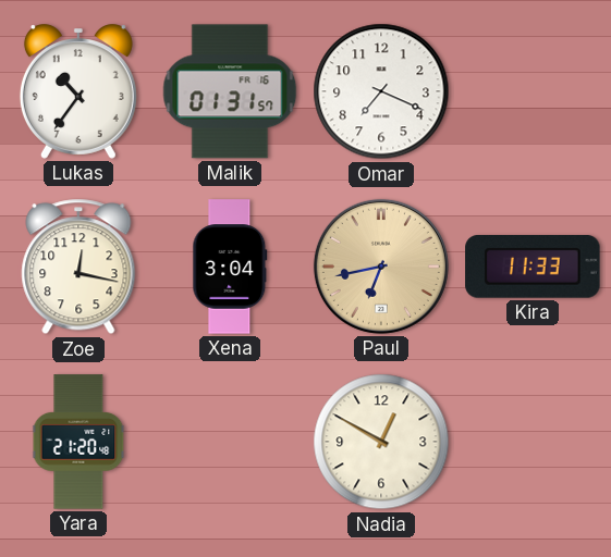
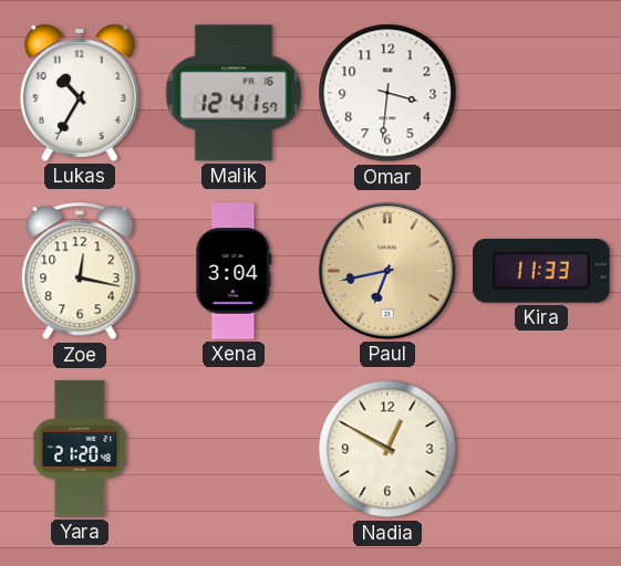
Lukas: 10:36 -> 10:35
Malik: 01:31 -> 12:41
Omar: 7:19 -> 3:31
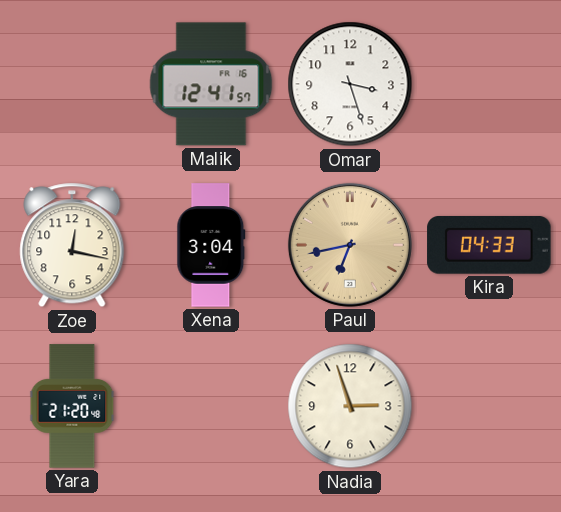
Lukas: 10:35 -> none
Omar: 3:31 -> 3:27
Kira: 11:33 -> 04:33
Nadia: 12:50 -> 2:57
